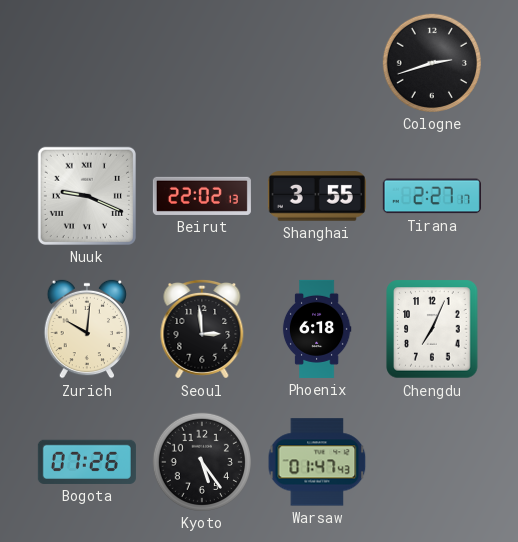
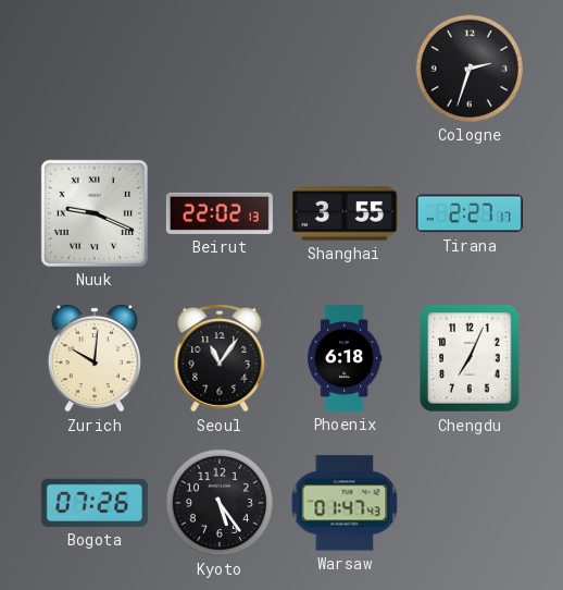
Cologne: 2:42 -> 2:33
Seoul: 2:59 -> 11:06
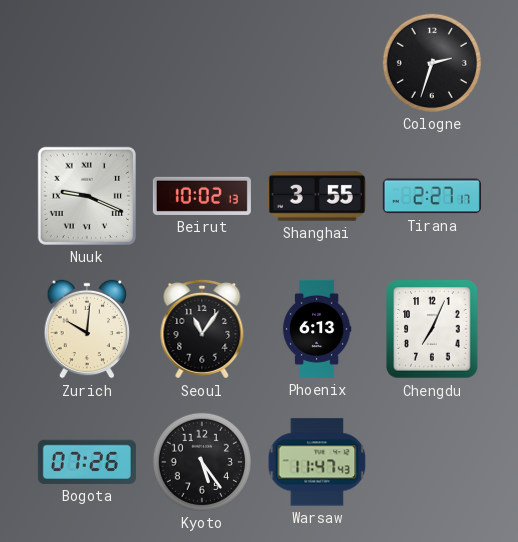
Beirut: 22:02 -> 10:02
Phoenix: 6:18 -> 6:13
Warsaw: 01:47 -> 11:47
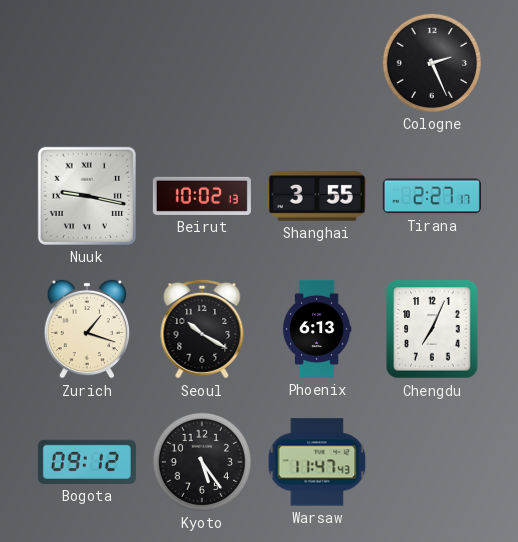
Cologne: 2:33 -> 2:26
Nuuk: 9:19 -> 9:17
Zurich: 10:01 -> 1:18
Seoul: 11:06 -> 10:20
Bogota: 07:26 -> 09:12
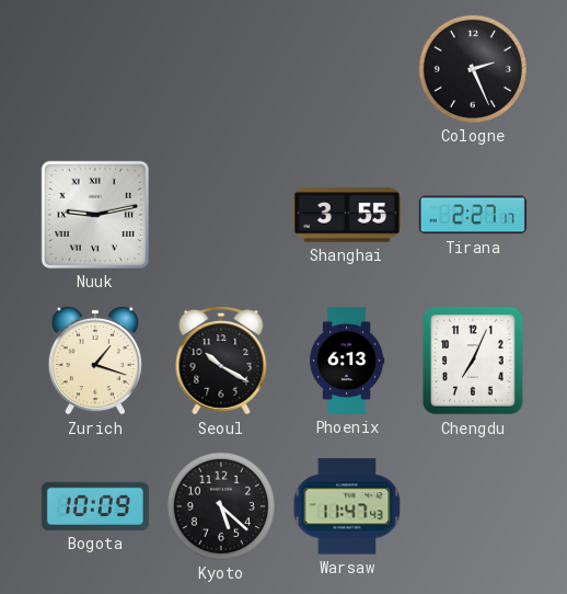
Nuuk: 9:17 -> 9:13
Beirut: 10:02 -> none
Bogota: 09:12 -> 10:09
Kyoto: 5:24 -> 5:22
